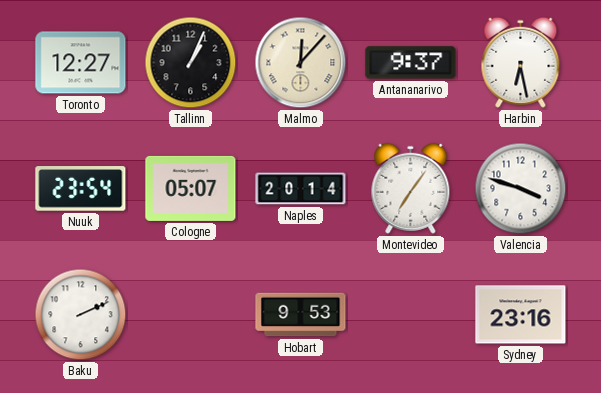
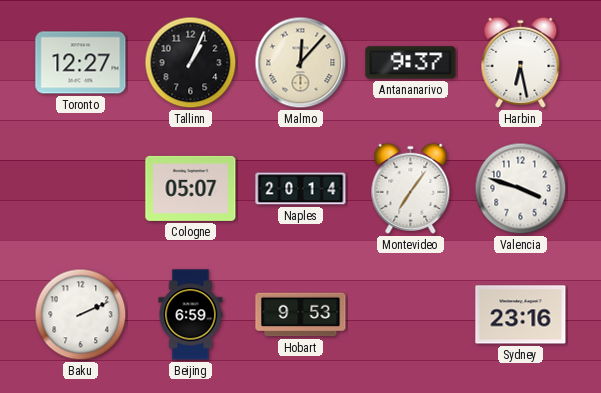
Nuuk: 23:54 -> none
Beijing: none -> 6:59
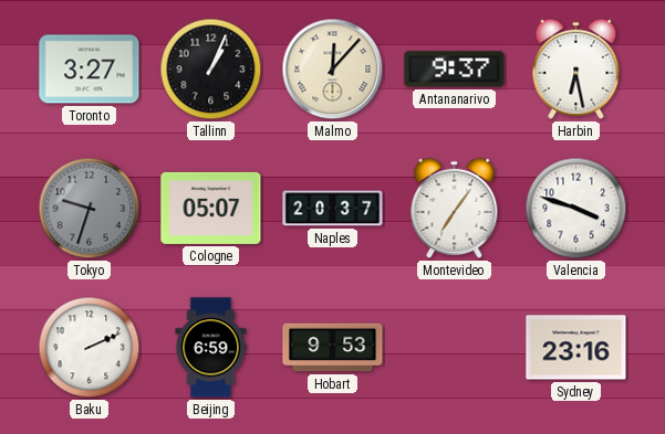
Toronto: 12:27 -> 3:27
Tokyo: none -> 9:33
Naples: 20:14 -> 20:37
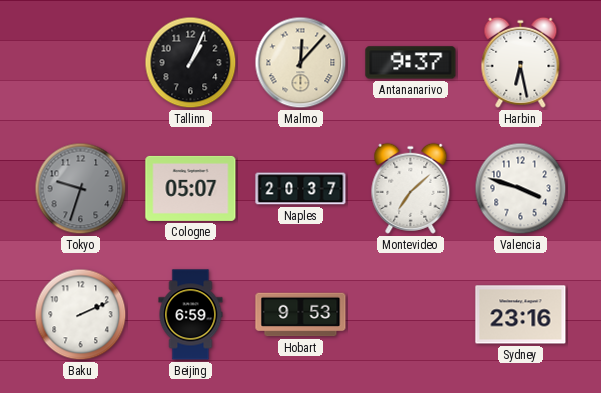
Toronto: 3:27 -> none
Montevideo: 7:06 -> 7:08
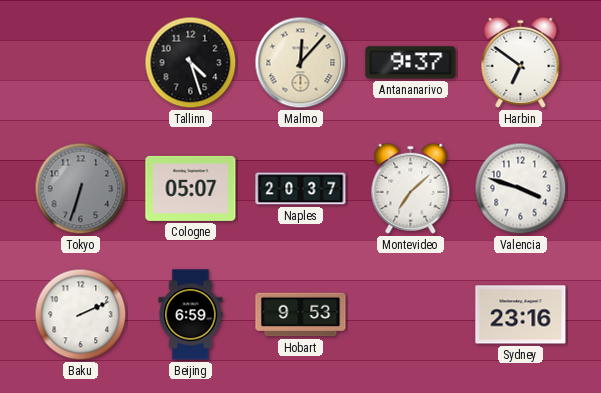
Tallinn: 1:04 -> 4:27
Harbin: 6:28 -> 6:51
Tokyo: 9:33 -> 6:33
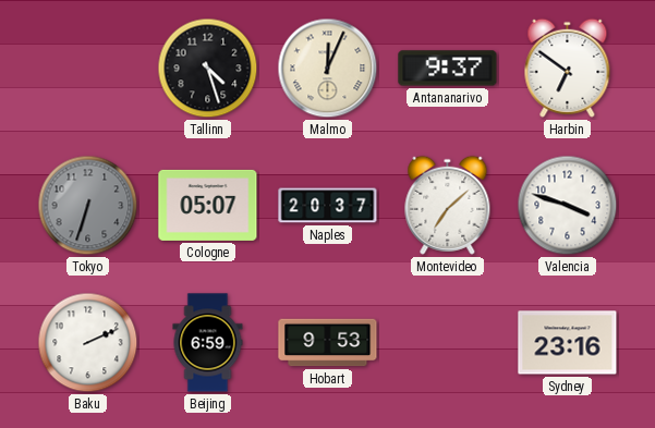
Malmo: 12:07 -> 12:04
